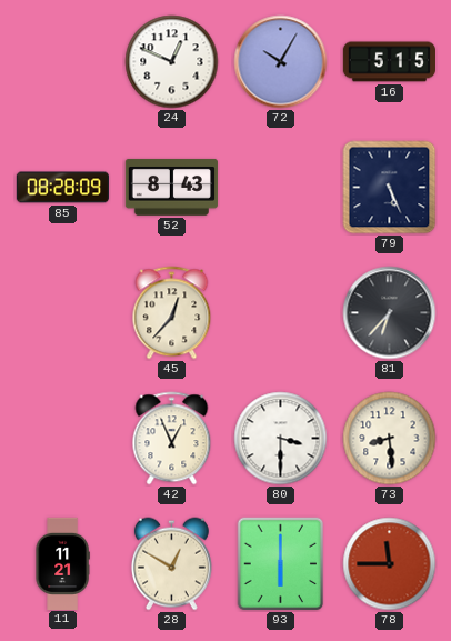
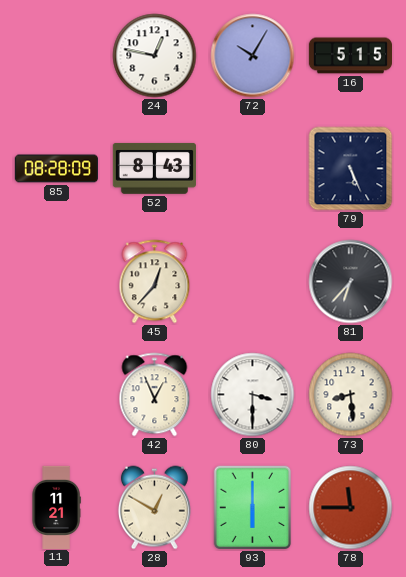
24: 12:49 -> 12:47
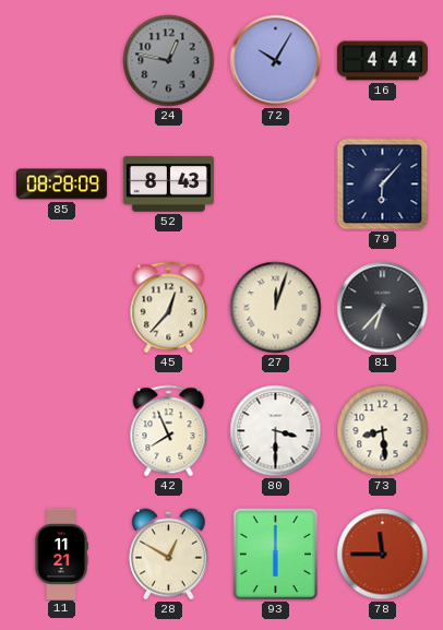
24 dial: white -> grey
16: 5:15 -> 4:44
79: 5:26 -> 6:07
27: none -> 12:03
42: 12:56 -> 7:56
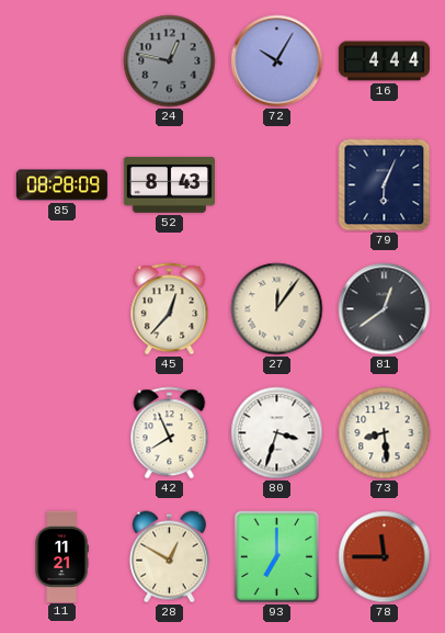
79: 6:07 -> 6:04
27: 12:03 -> 12:06
81: 6:37 -> 12:39
80: 3:30 -> 3:33
93: 6:00 -> 7:00
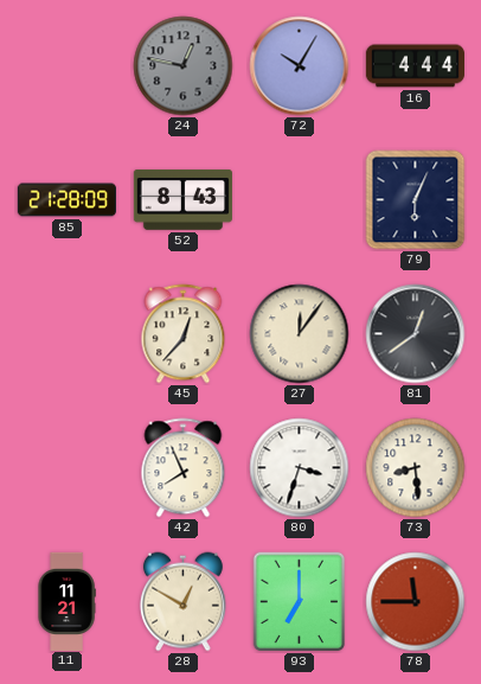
85: 08:28 -> 21:28
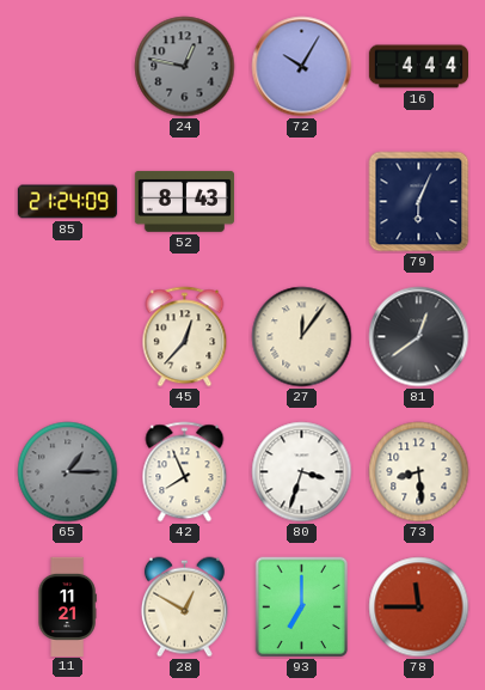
85: 21:28 -> 21:24
65: none -> 1:15
